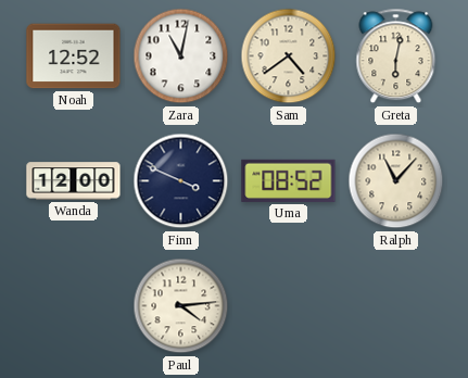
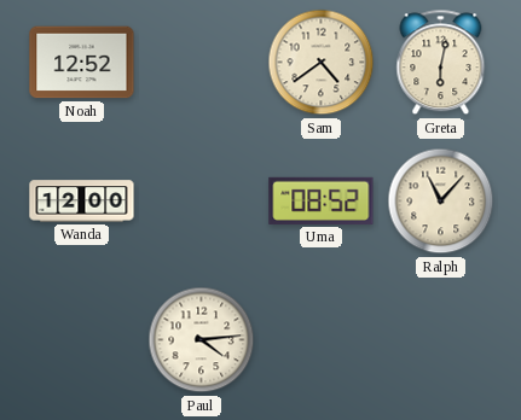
Zara: 11:02 -> none
Finn: 3:49 -> none
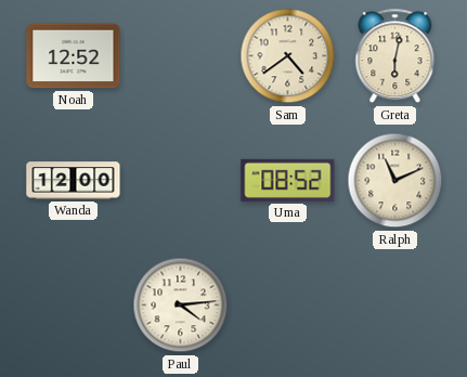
Ralph: 11:07 -> 11:11
